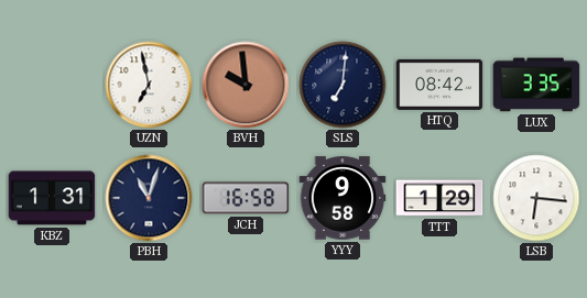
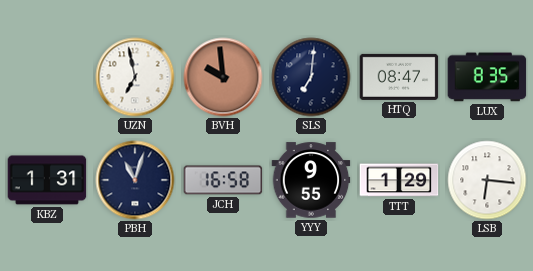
HTQ: 08:42 -> 08:47
LUX: 3:35 -> 8:35
YYY: 9:58 -> 9:55
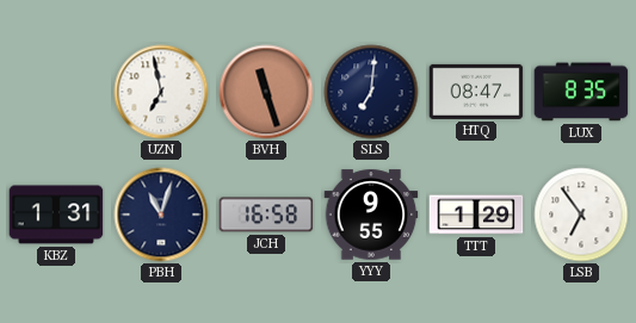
BVH: 9:59 -> 11:27
LSB: 6:16 -> 6:54
